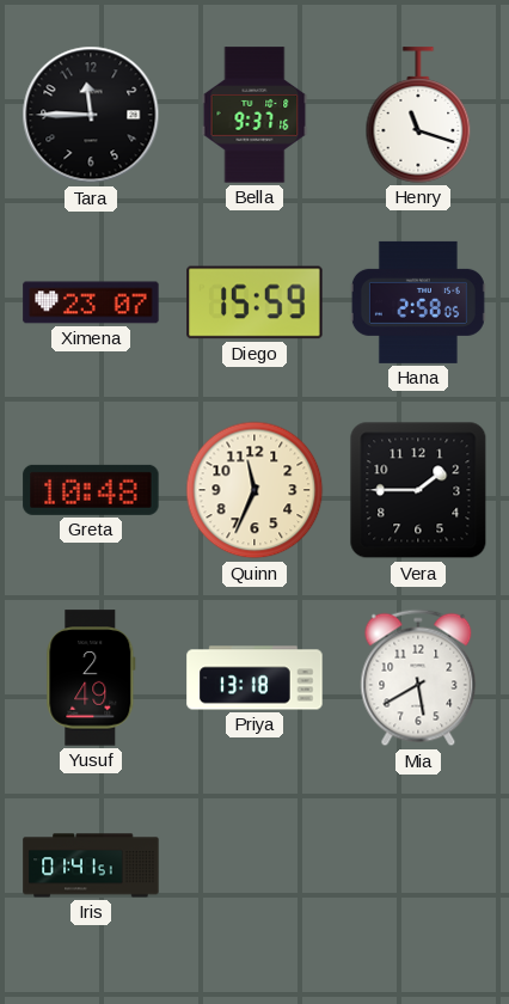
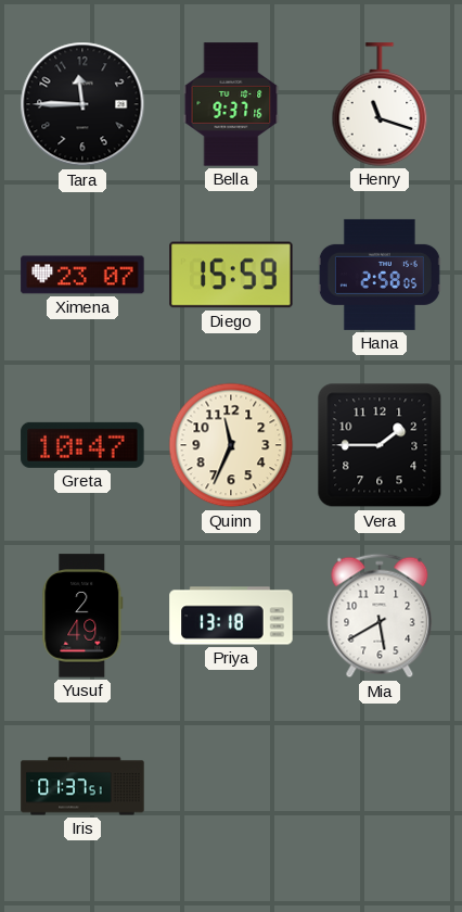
Greta: 10:48 -> 10:47
Iris: 01:41 -> 01:37
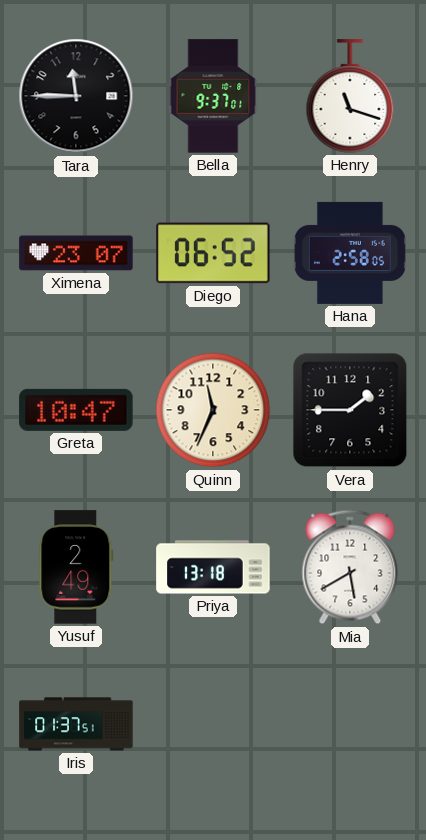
Bella: 9:37:16 -> 9:37:01
Diego: 15:59 -> 06:52
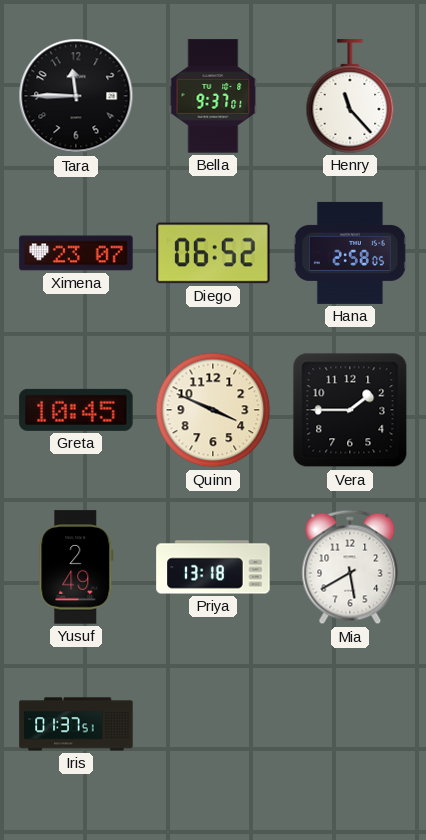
Henry: 11:18 -> 11:23
Greta: 10:47 -> 10:45
Quinn: 11:34 -> 3:49
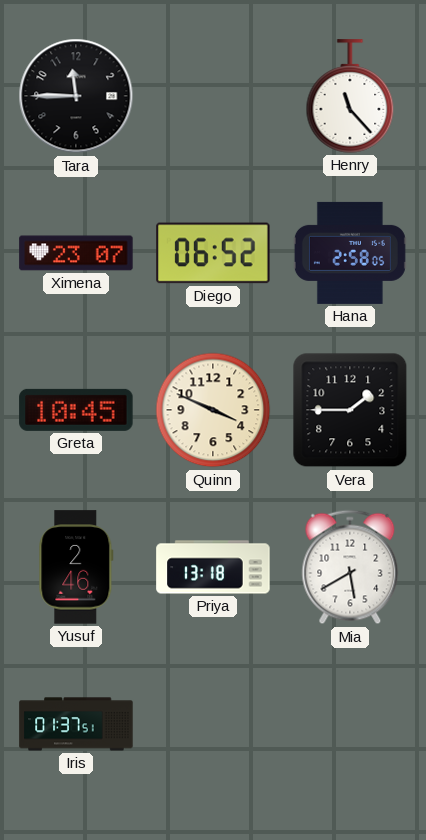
Bella: 9:37 -> none
Yusuf: 2:49 -> 2:46
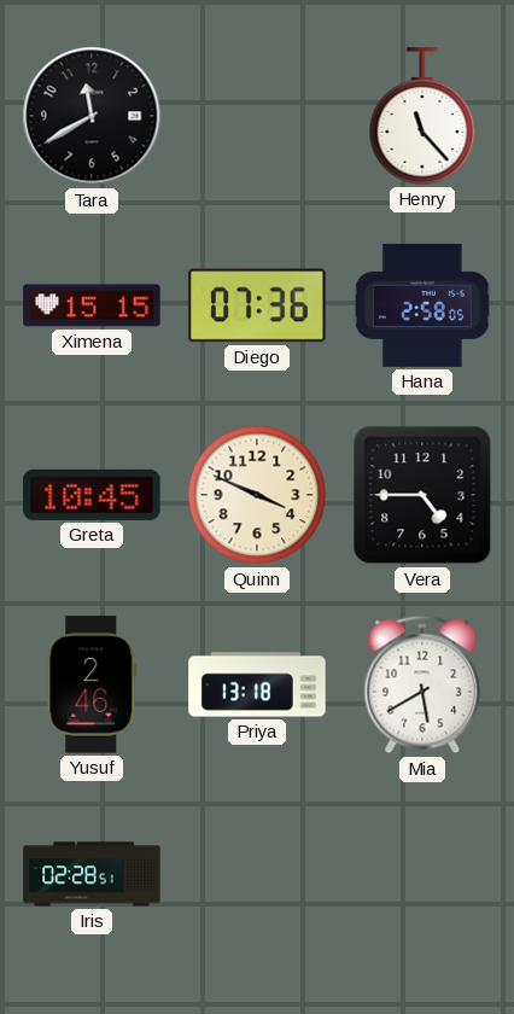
Tara: 11:45 -> 11:40
Ximena: 23:07 -> 15:15
Diego: 06:52 -> 07:36
Vera: 1:45 -> 4:45
Iris: 01:37 -> 02:28
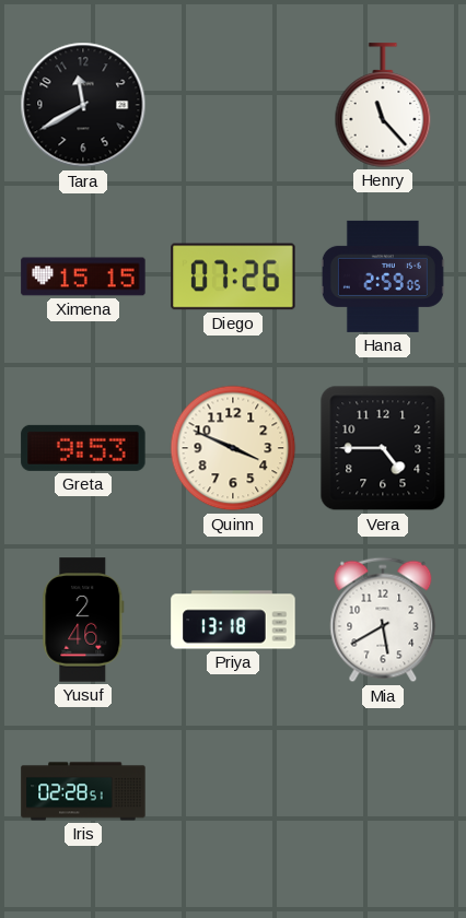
Diego: 07:36 -> 07:26
Hana: 2:58 -> 2:59
Greta: 10:45 -> 9:53
